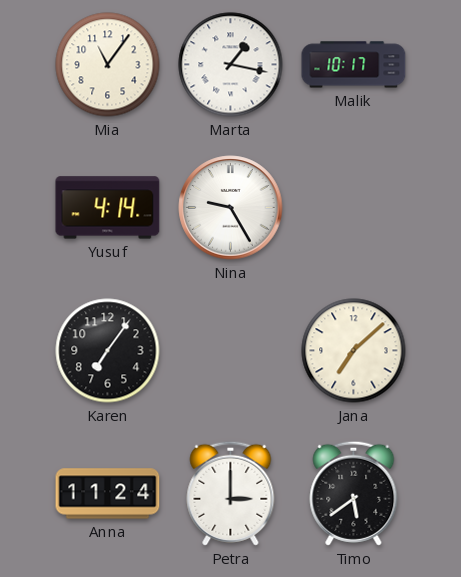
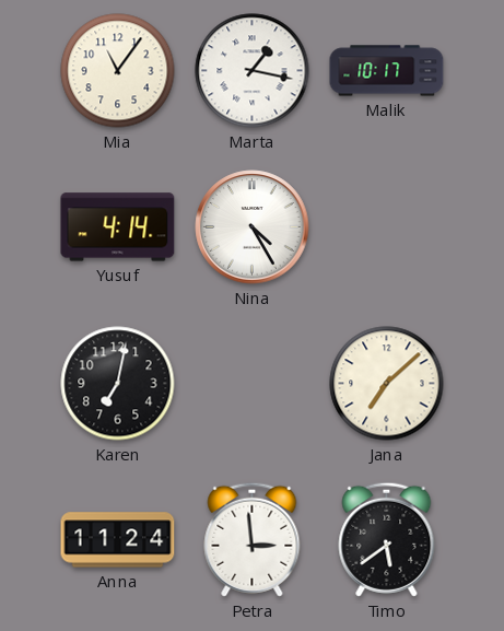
Nina: 9:25 -> 4:25
Karen: 7:06 -> 7:02
Petra: 3:00 -> 2:59
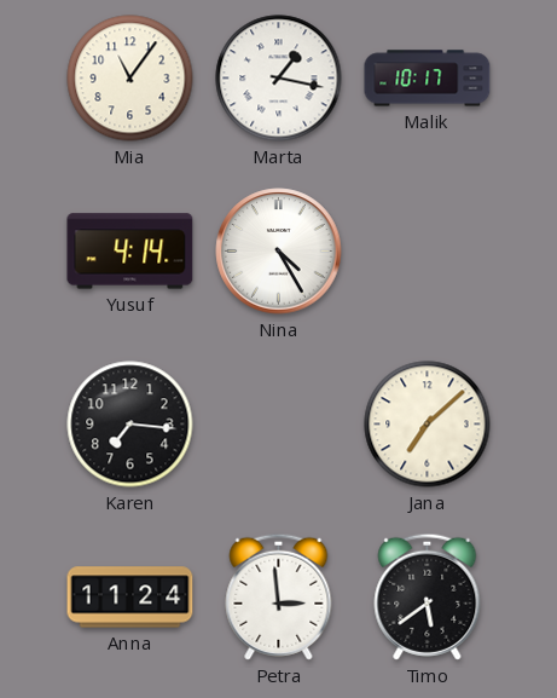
Karen: 7:02 -> 7:16
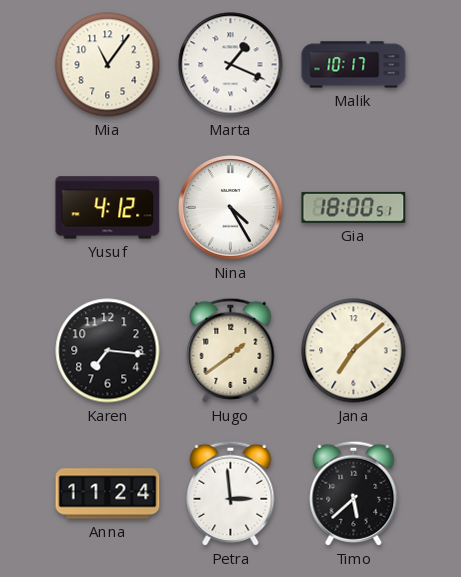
Marta: 1:17 -> 1:19
Yusuf: 4:14 -> 4:12
Gia: none -> 18:00
Hugo: none -> 1:39
Timo: 5:39 -> 5:38
